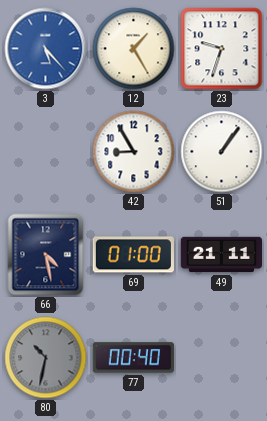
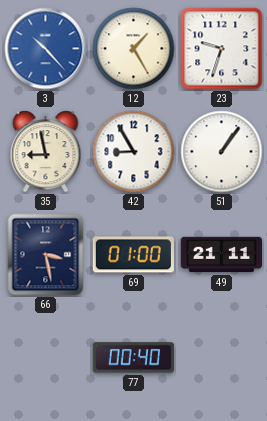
3: 5:23 -> 10:23
35: none -> 8:58
66: 4:28 -> 3:28
80: 10:32 -> none
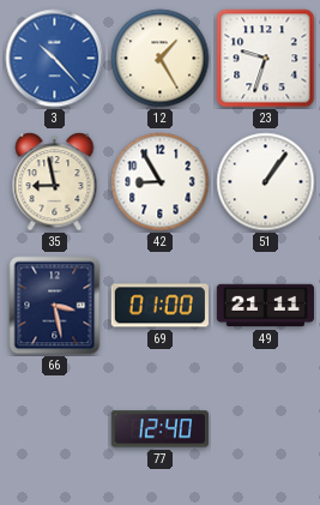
77: 00:40 -> 12:40
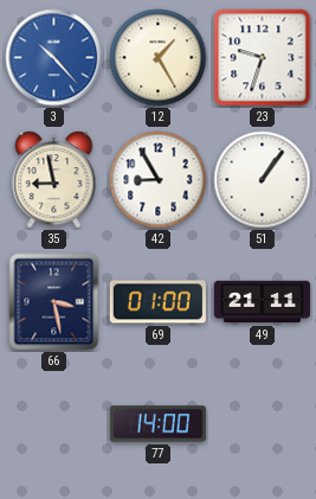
77: 12:40 -> 14:00
